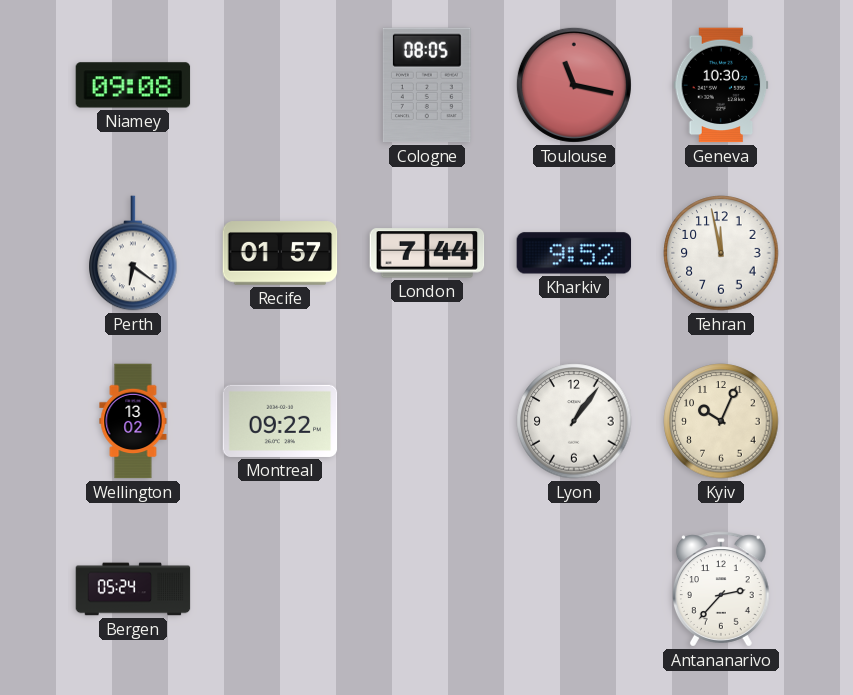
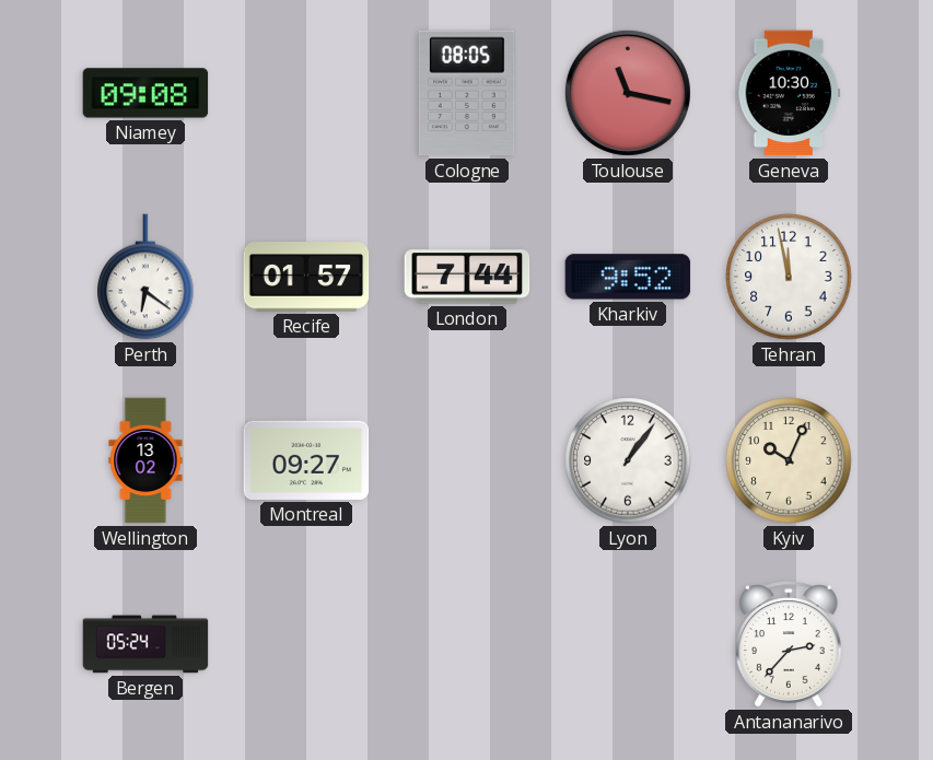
Montreal: 09:22 -> 09:27
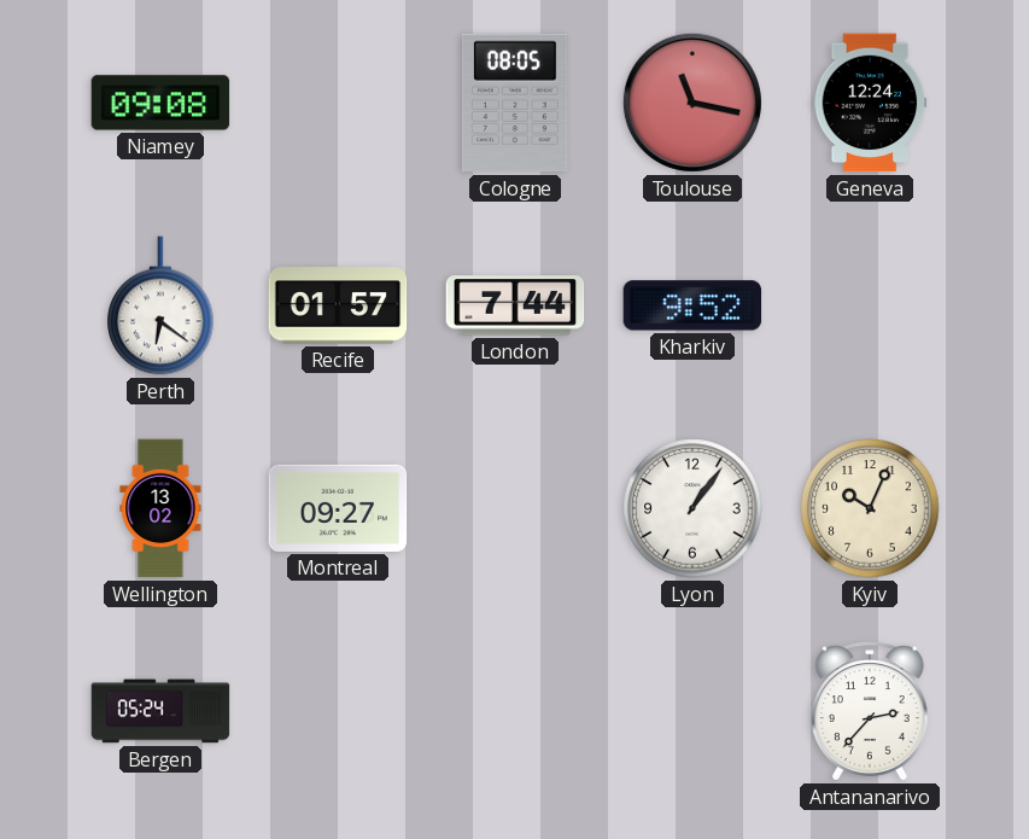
Geneva: 10:30 -> 12:24
Tehran: 11:58 -> none
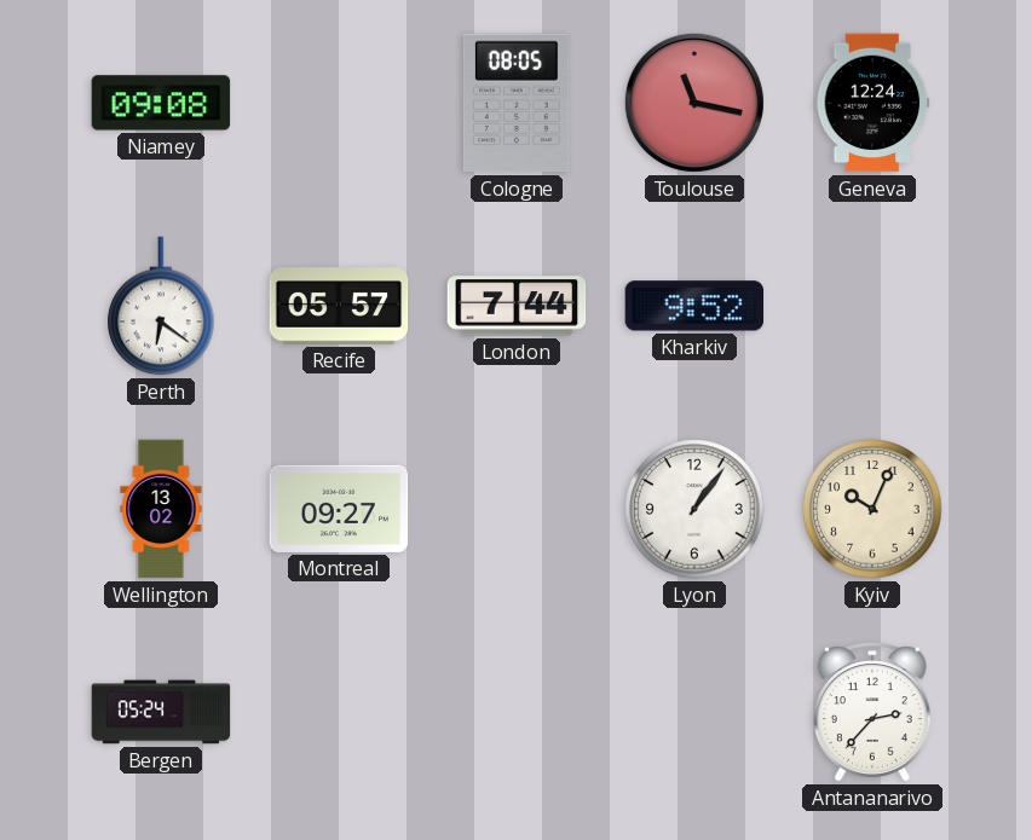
Recife: 01:57 -> 05:57
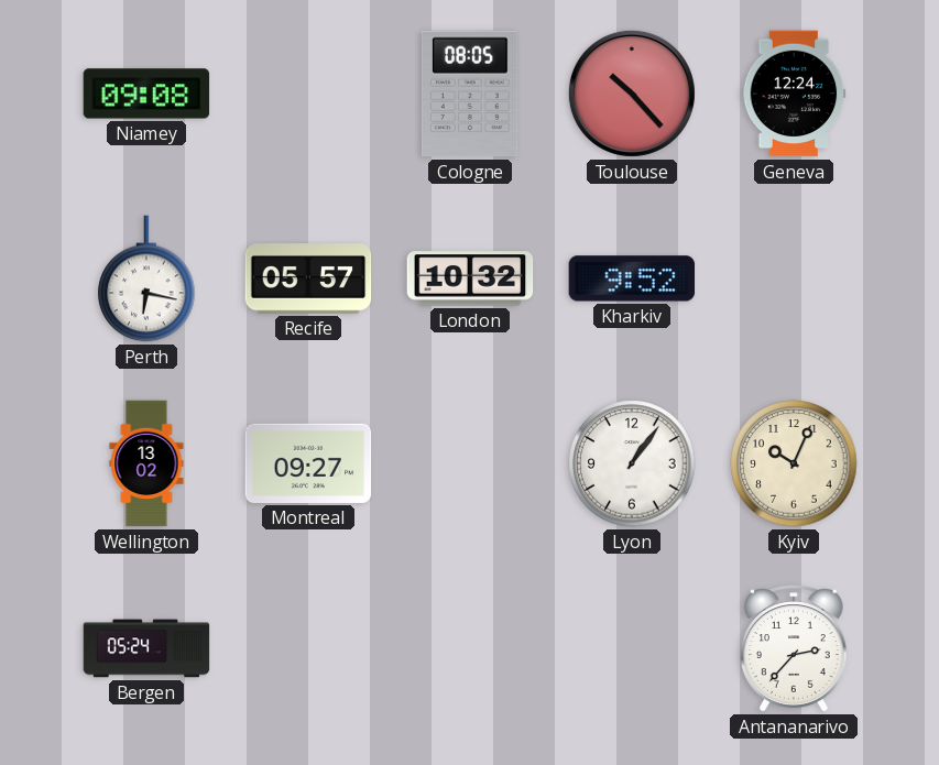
Toulouse: 11:17 -> 10:23
Perth: 6:21 -> 6:17
London: 7:44 -> 10:32
